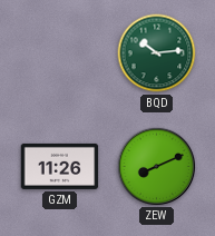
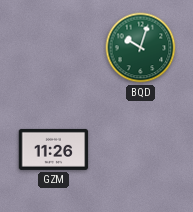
BQD: 10:14 -> 10:03
ZEW: 8:11 -> none
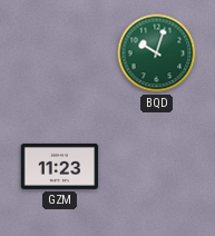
GZM: 11:26 -> 11:23
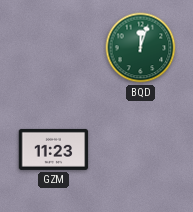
BQD: 10:03 -> 12:03
